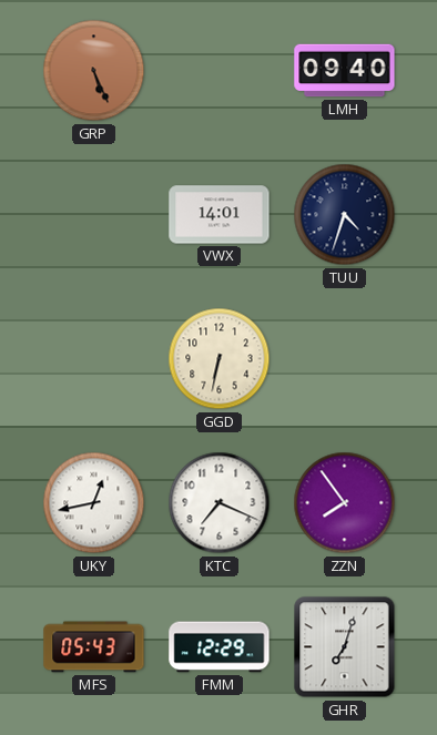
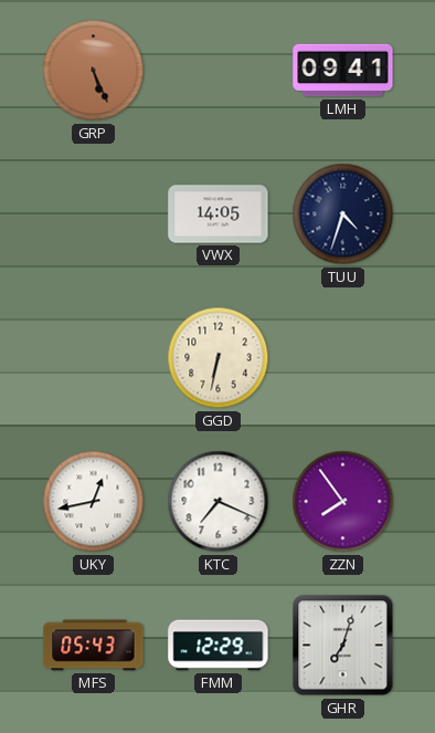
LMH: 09:40 -> 09:41
VWX: 14:01 -> 14:05
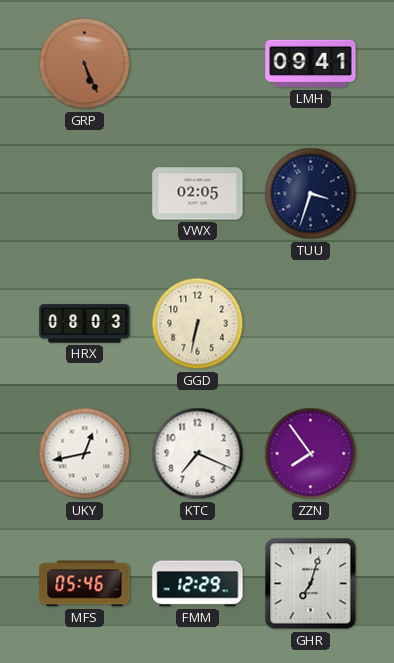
VWX: 14:05 -> 02:05
TUU: 4:33 -> 3:33
HRX: none -> 08:03
MFS: 05:43 -> 05:46
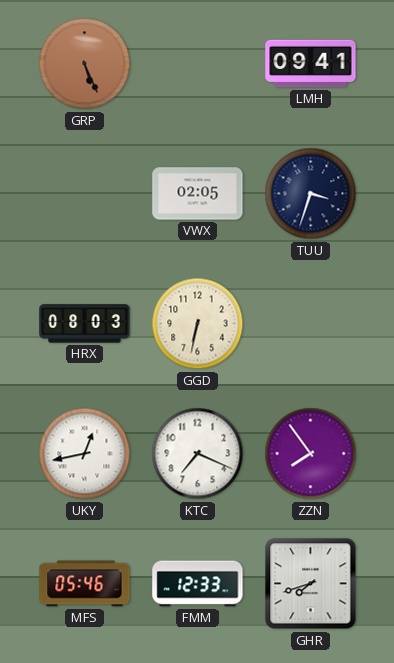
FMM: 12:29 -> 12:33
GHR: 7:03 -> 7:42
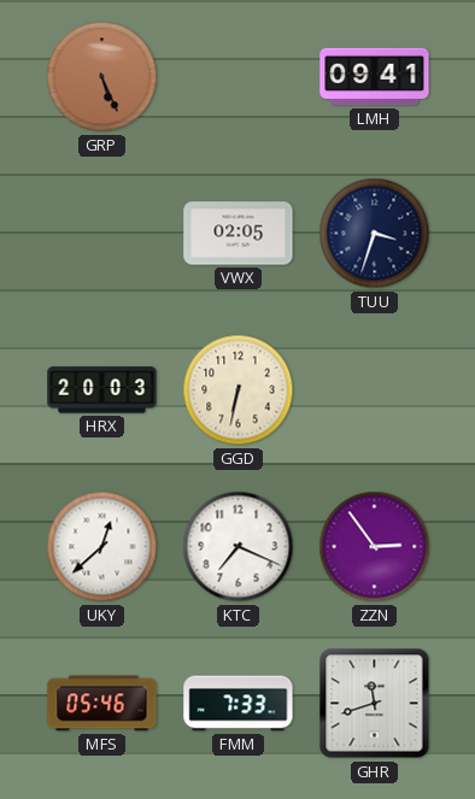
HRX: 08:03 -> 20:03
UKY: 12:43 -> 12:38
ZZN: 7:54 -> 2:54
FMM: 12:33 -> 7:33
GHR: 7:42 -> 11:42
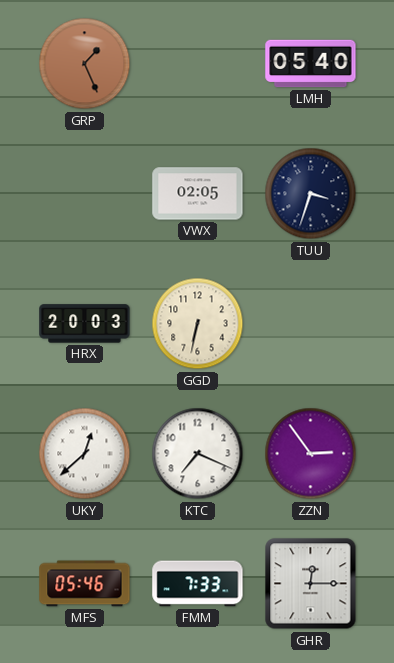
GRP: 5:26 -> 1:26
LMH: 09:41 -> 05:40
GHR: 11:42 -> 12:15
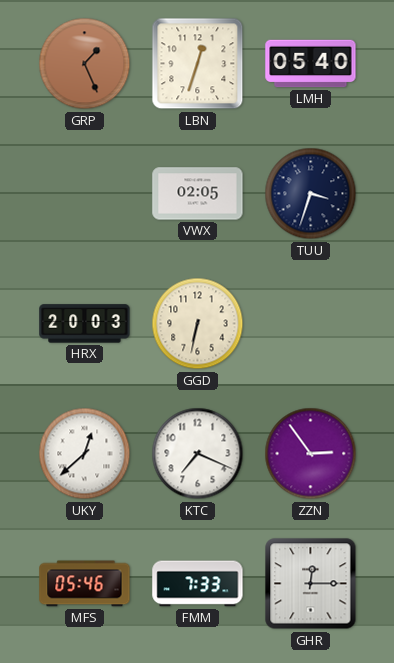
LBN: none -> 12:33
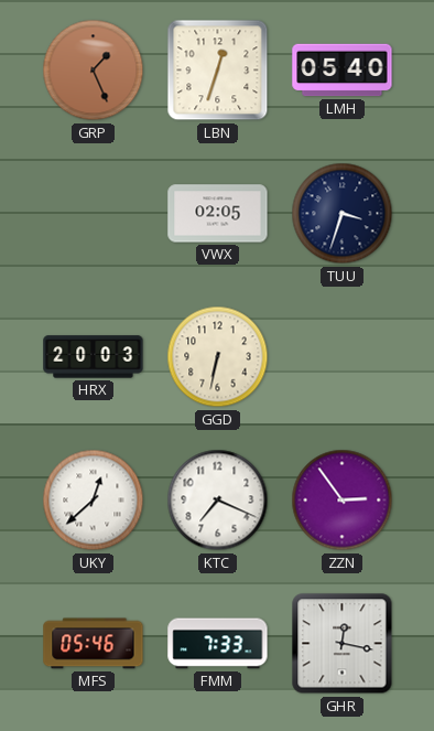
GHR: 12:15 -> 12:17
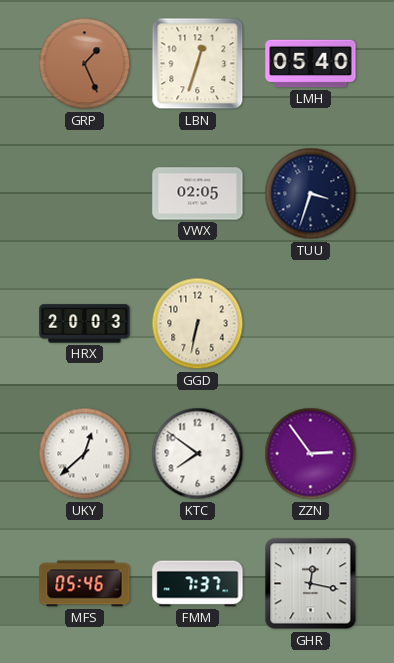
KTC: 7:19 -> 7:51
FMM: 7:33 -> 7:37
